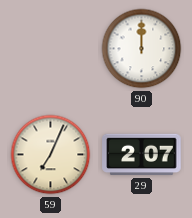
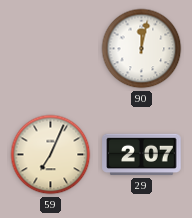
90: 12:00 -> 12:02
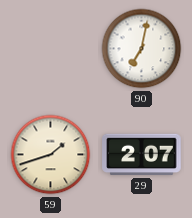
90: 12:02 -> 7:02
59: 7:04 -> 1:42
